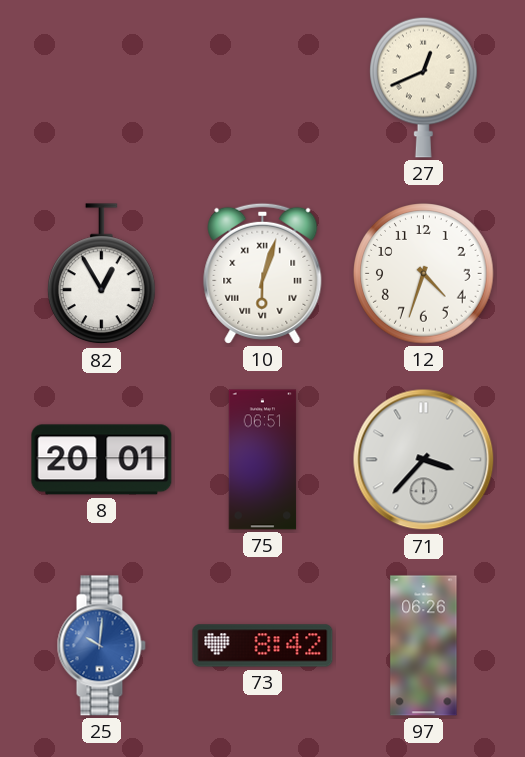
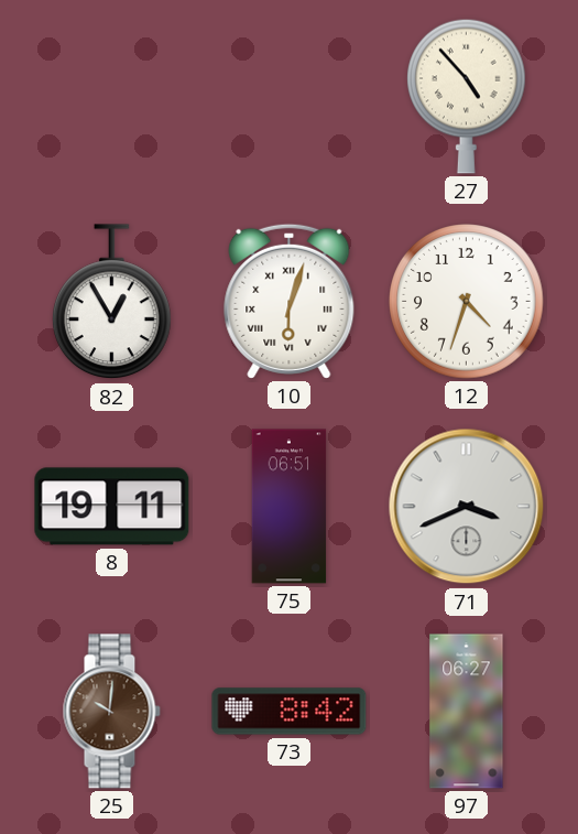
27: 12:41 -> 4:53
8: 20:01 -> 19:11
71: 3:37 -> 3:41
25 dial: blue -> brown
97: 06:26 -> 06:27
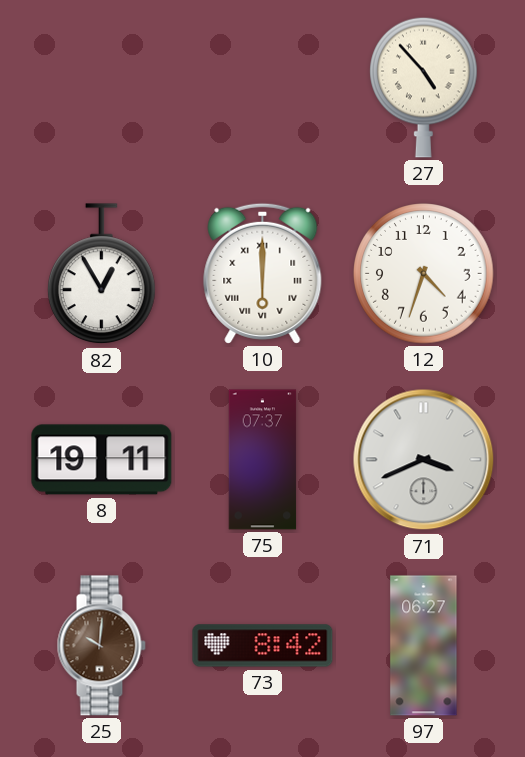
10: 6:03 -> 6:00
75: 06:51 -> 07:37
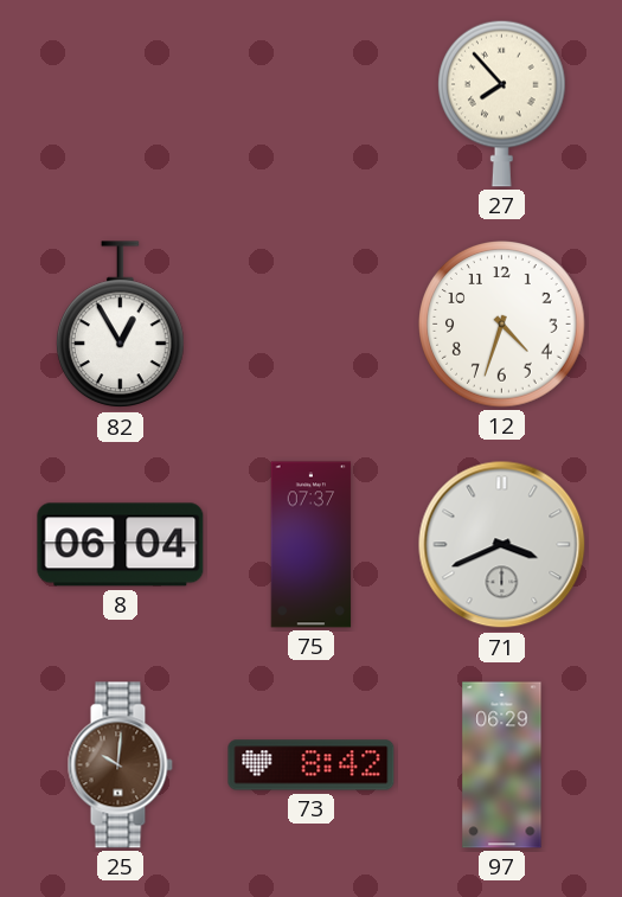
27: 4:53 -> 7:53
10: 6:00 -> none
8: 19:11 -> 06:04
97: 06:27 -> 06:29
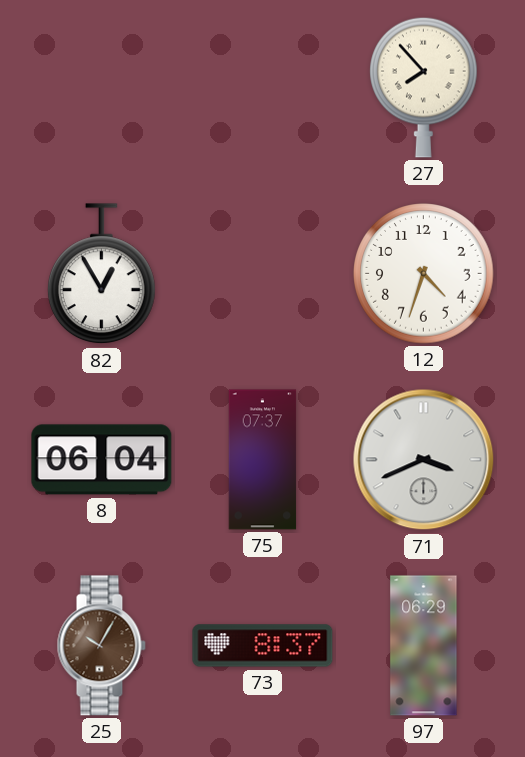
25: 10:01 -> 10:05
73: 8:42 -> 8:37
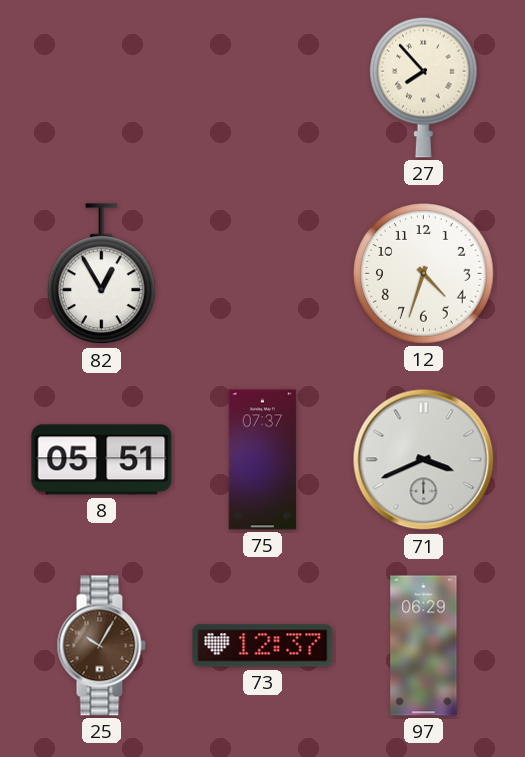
8: 06:04 -> 05:51
73: 8:37 -> 12:37
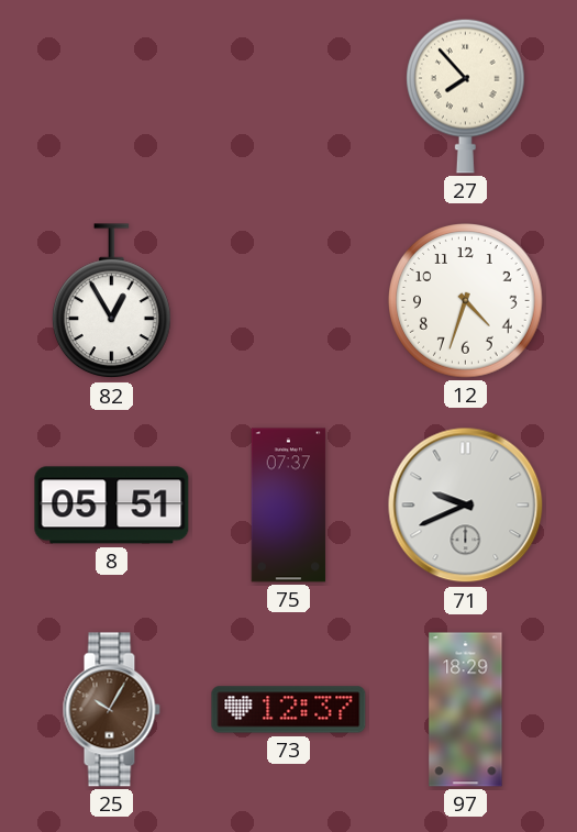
71: 3:41 -> 9:41
97: 06:29 -> 18:29
